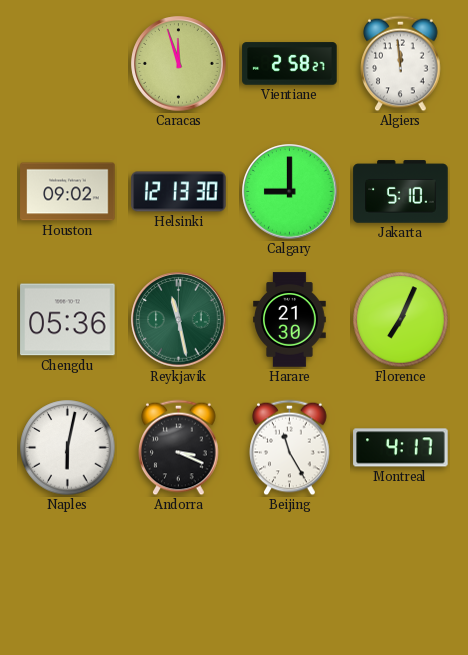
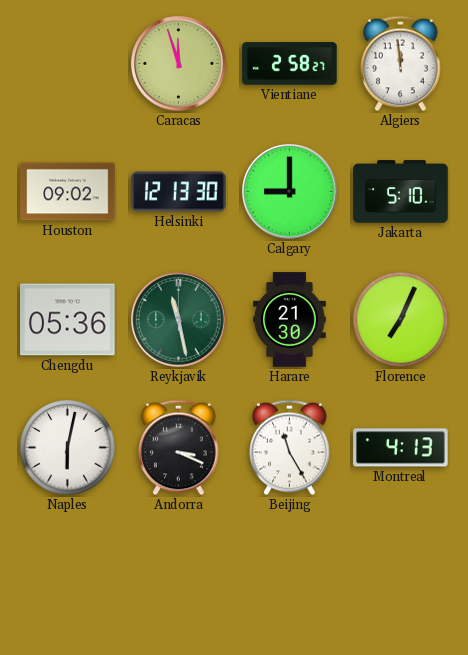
Montreal: 4:17 -> 4:13
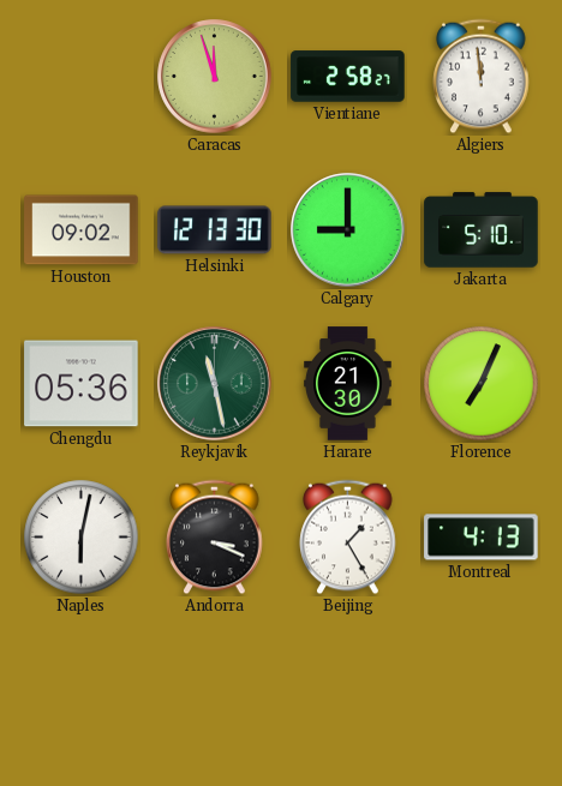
Beijing: 11:25 -> 1:25
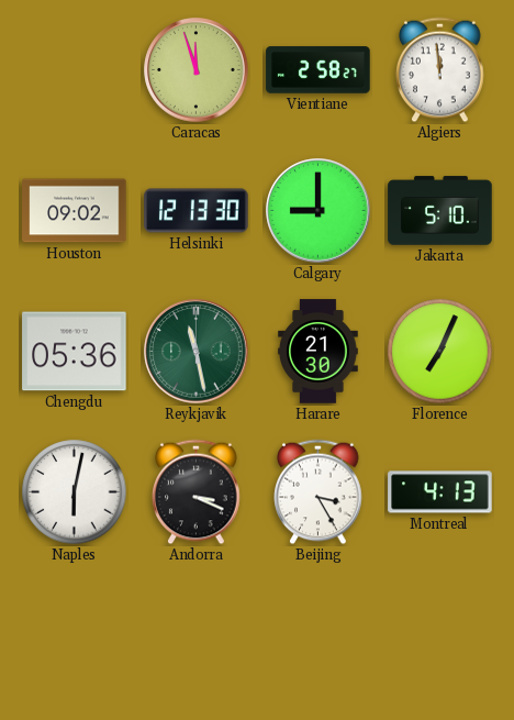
Beijing: 1:25 -> 3:25
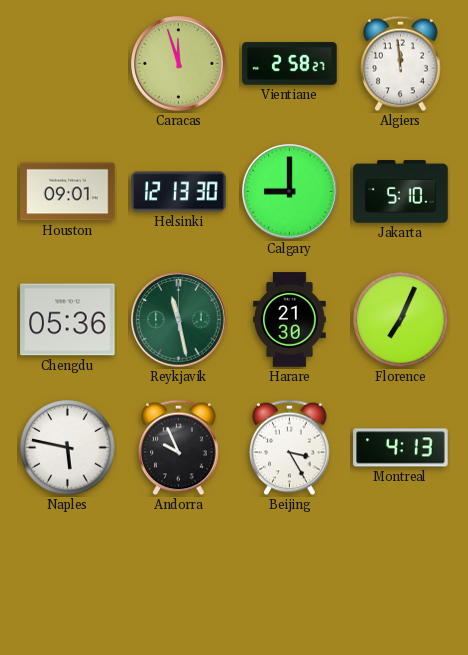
Houston: 09:02 -> 09:01
Naples: 6:02 -> 5:47
Andorra: 3:19 -> 9:56
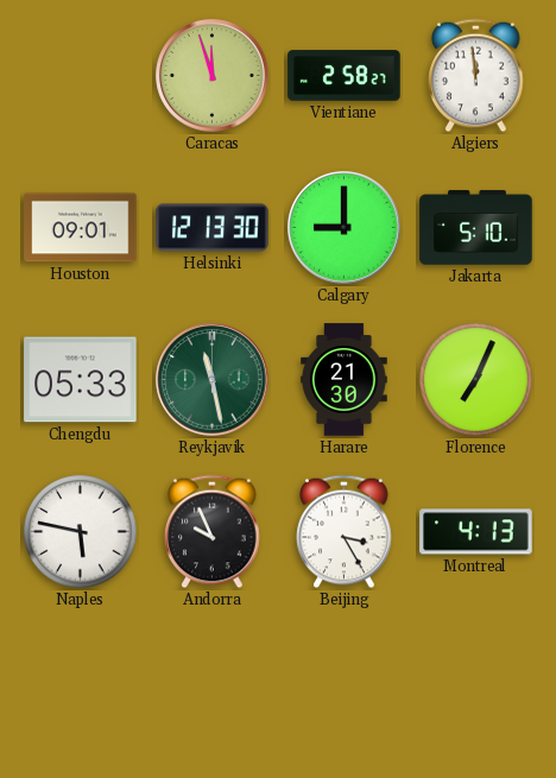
Chengdu: 05:36 -> 05:33
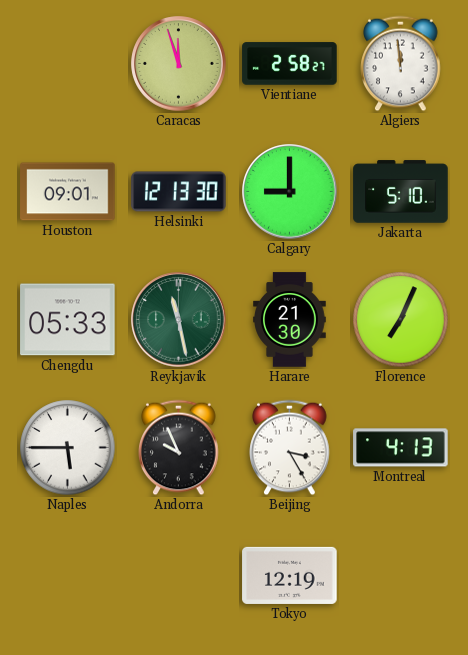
Naples: 5:47 -> 5:45
Tokyo: none -> 12:19
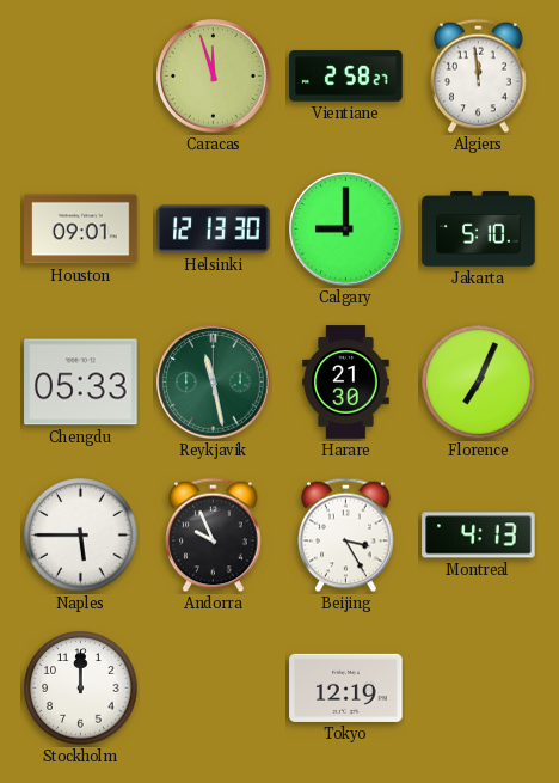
Stockholm: none -> 12:00
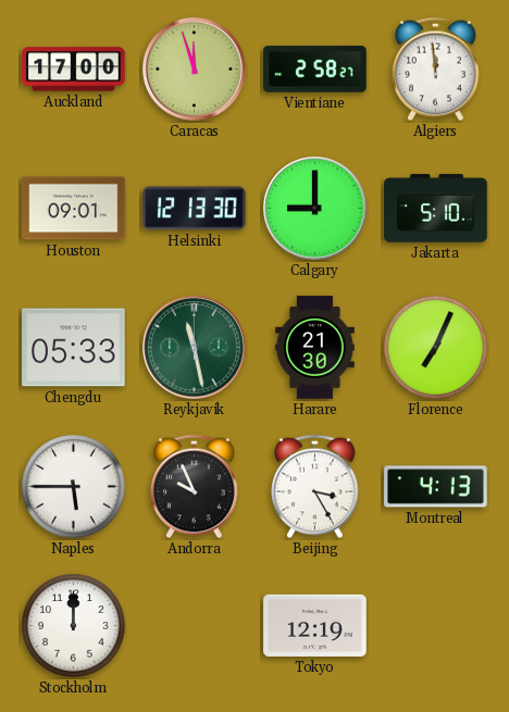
Auckland: none -> 17:00
